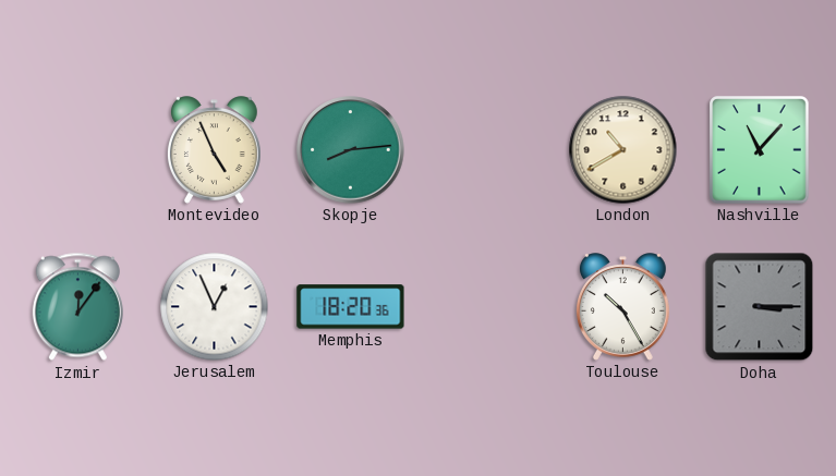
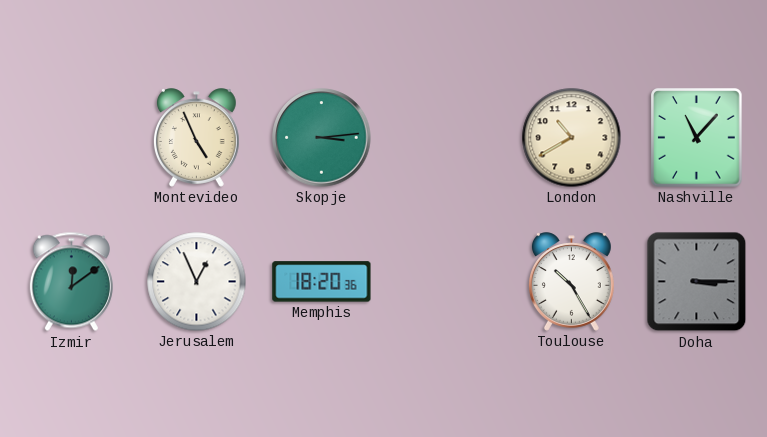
Skopje: 8:14 -> 3:14
Izmir: 12:06 -> 12:09
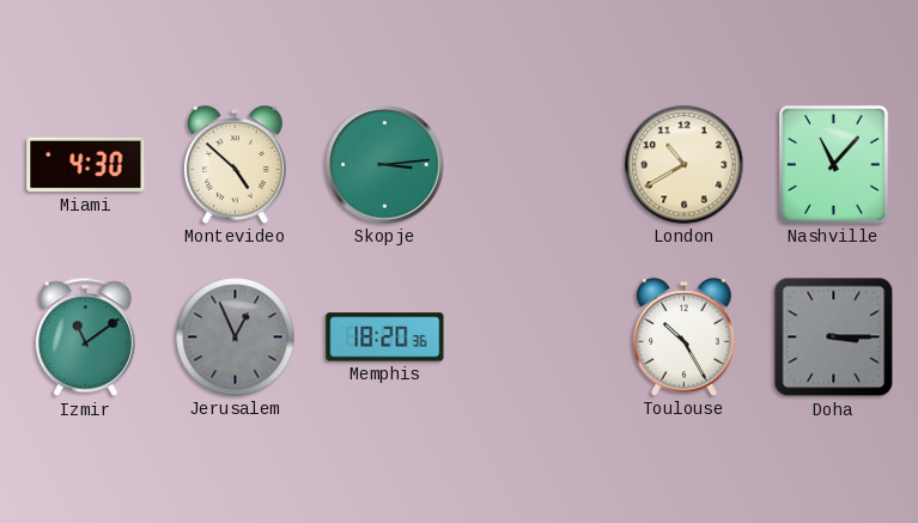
Miami: none -> 4:30
Montevideo: 4:56 -> 4:52
Izmir: 12:09 -> 11:09
Jerusalem dial: white -> grey
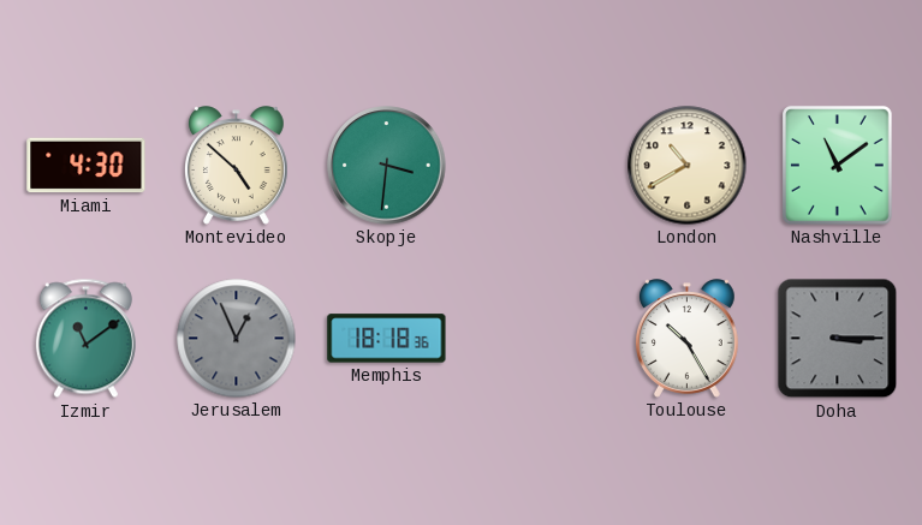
Skopje: 3:14 -> 3:31
Nashville: 11:07 -> 11:09
Memphis: 18:20 -> 18:18
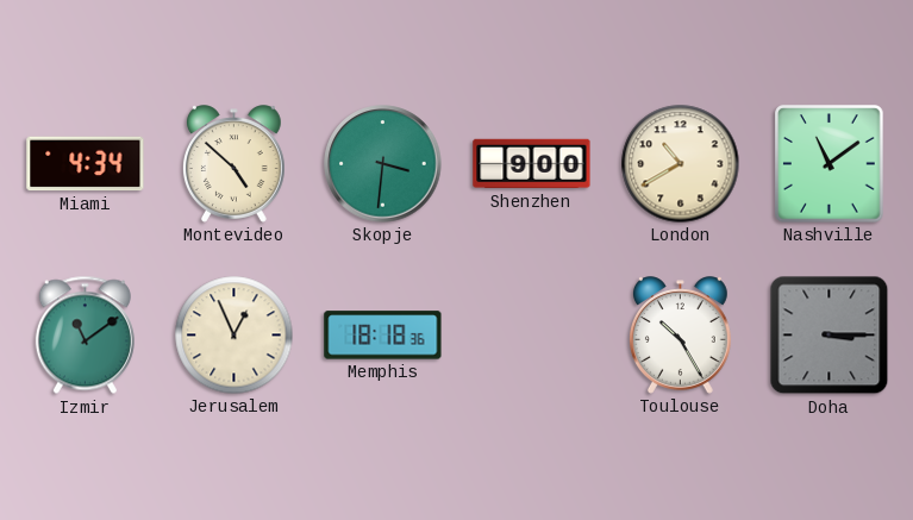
Miami: 4:30 -> 4:34
Shenzhen: none -> 9:00
Jerusalem dial: grey -> cream
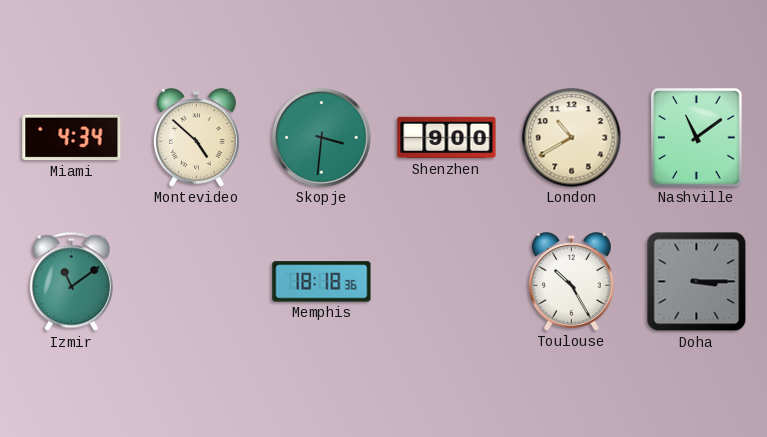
Jerusalem: 12:56 -> none
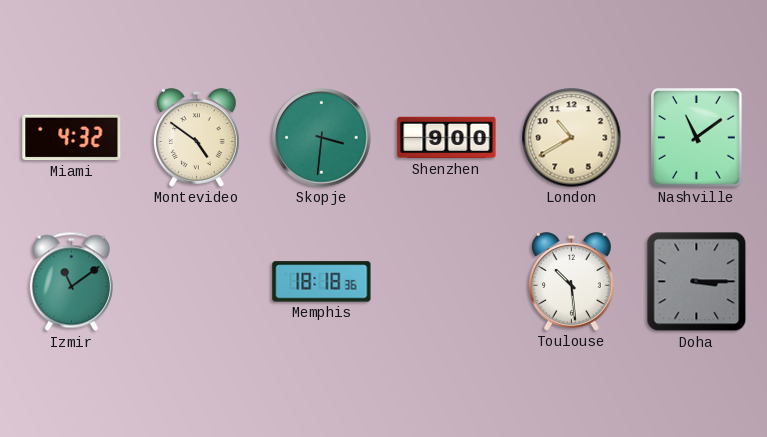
Miami: 4:34 -> 4:32
Montevideo: 4:52 -> 4:51
Toulouse: 10:25 -> 10:29
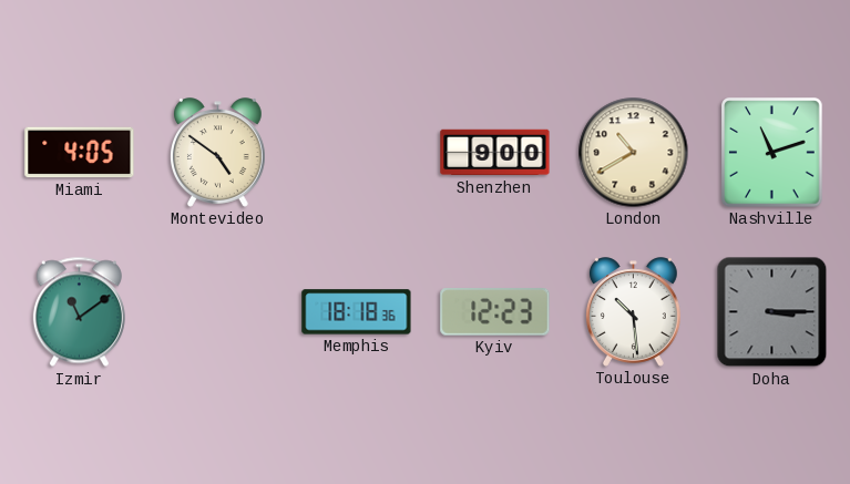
Miami: 4:32 -> 4:05
Skopje: 3:31 -> none
Nashville: 11:09 -> 11:12
Kyiv: none -> 12:23
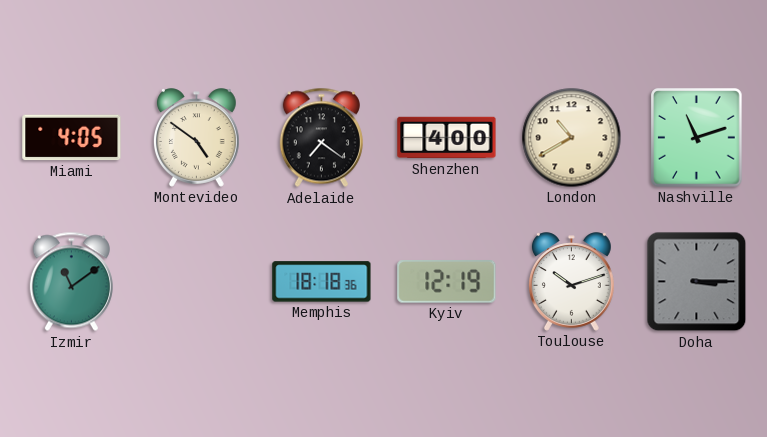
Adelaide: none -> 7:21
Shenzhen: 9:00 -> 4:00
Kyiv: 12:23 -> 12:19
Toulouse: 10:29 -> 10:12
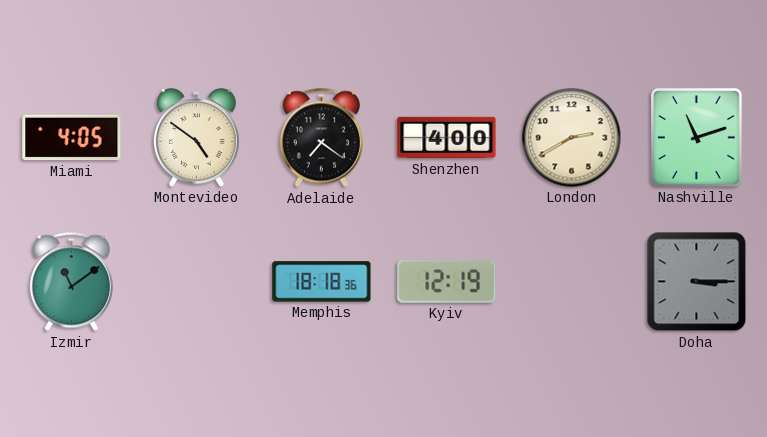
London: 10:40 -> 2:40
Toulouse: 10:12 -> none
